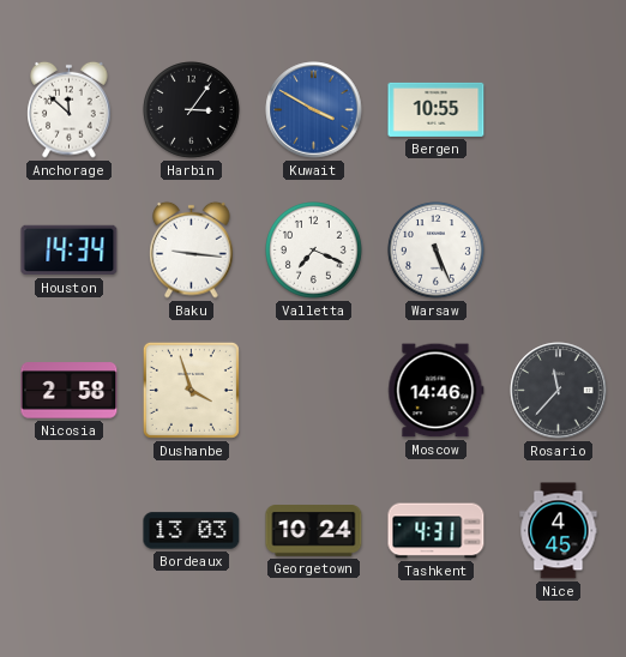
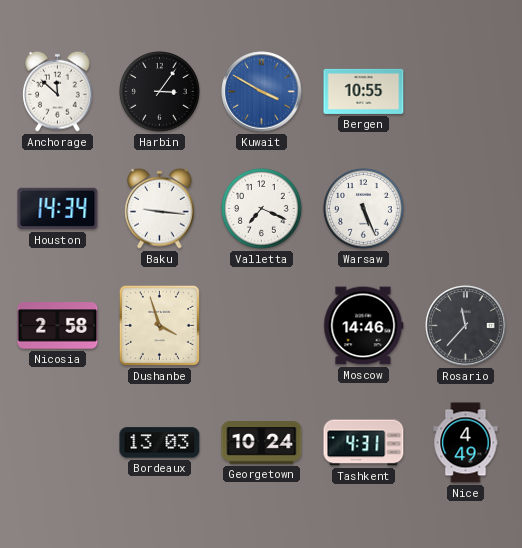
Nice: 4:45 -> 4:49
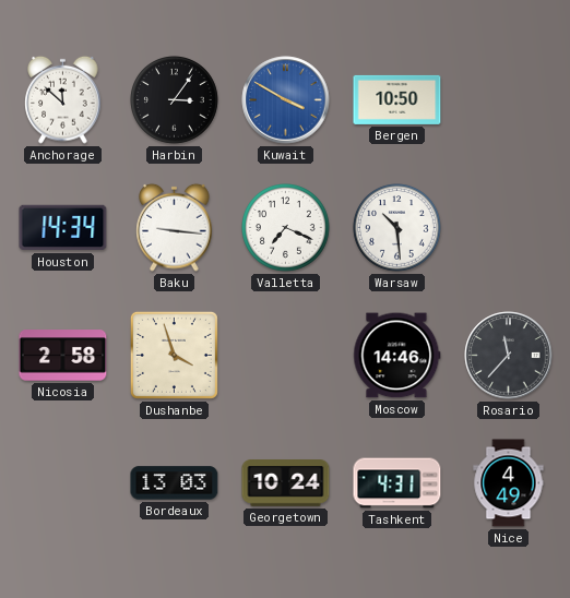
Bergen: 10:55 -> 10:50
Warsaw: 5:26 -> 10:29
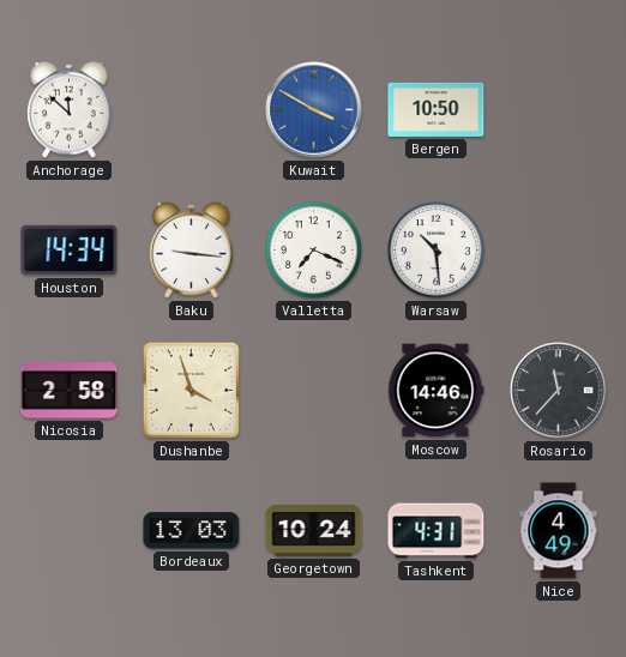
Harbin: 3:06 -> none
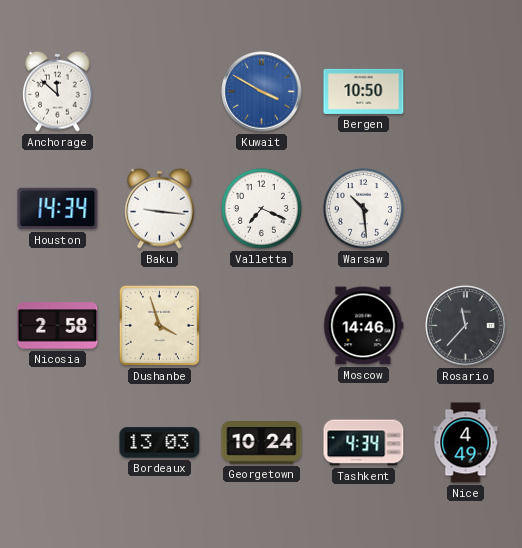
Tashkent: 4:31 -> 4:34
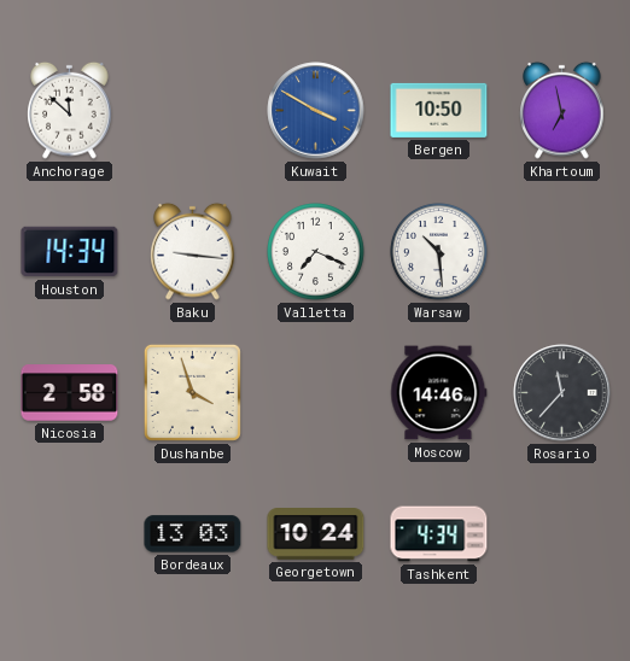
Khartoum: none -> 6:58
Nice: 4:49 -> none
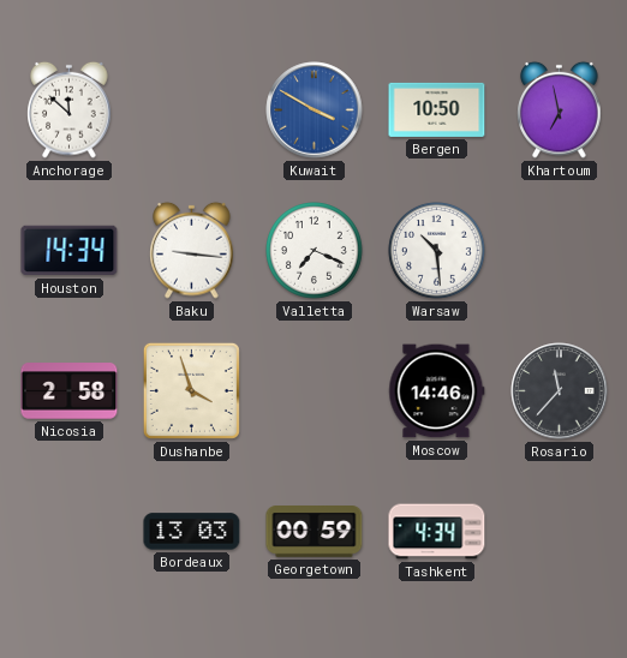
Georgetown: 10:24 -> 00:59
